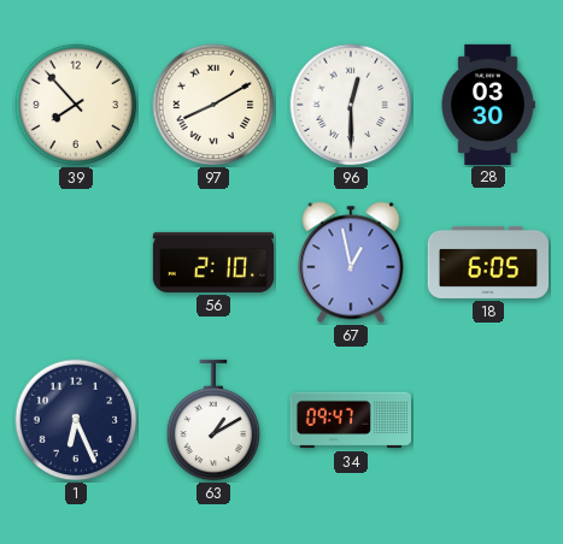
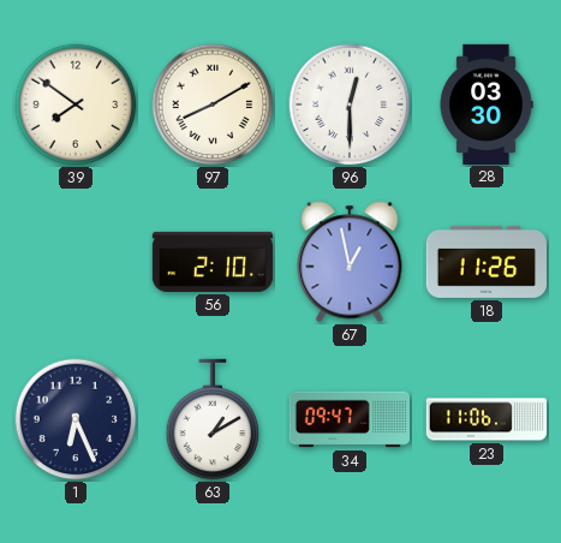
39: 7:53 -> 7:51
18: 6:05 -> 11:26
23: none -> 11:06
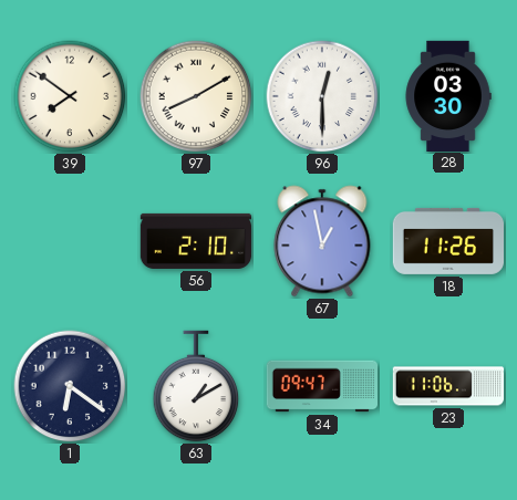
1: 6:26 -> 6:21
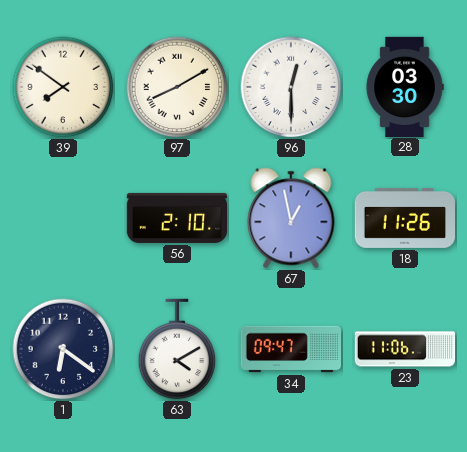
63: 1:10 -> 4:10
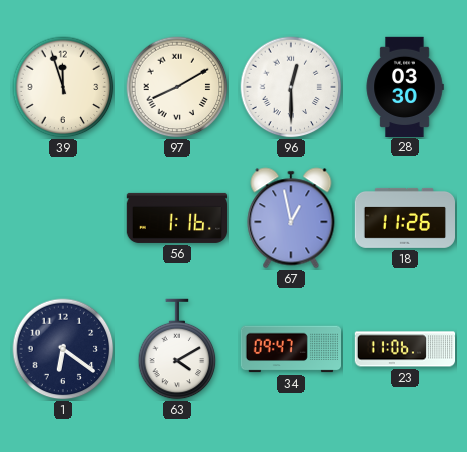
39: 7:51 -> 11:57
56: 2:10 -> 1:16
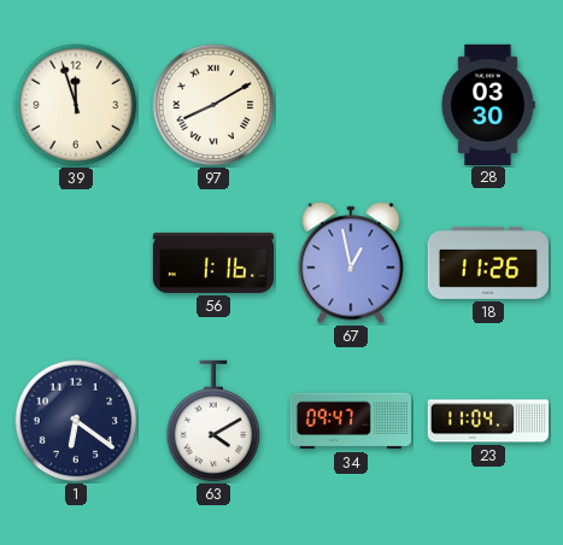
96: 12:30 -> none
23: 11:06 -> 11:04
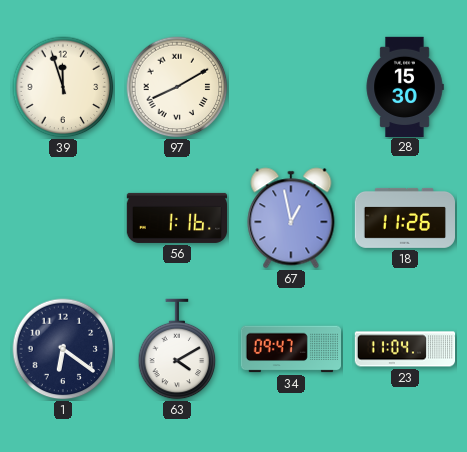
28: 03:30 -> 15:30
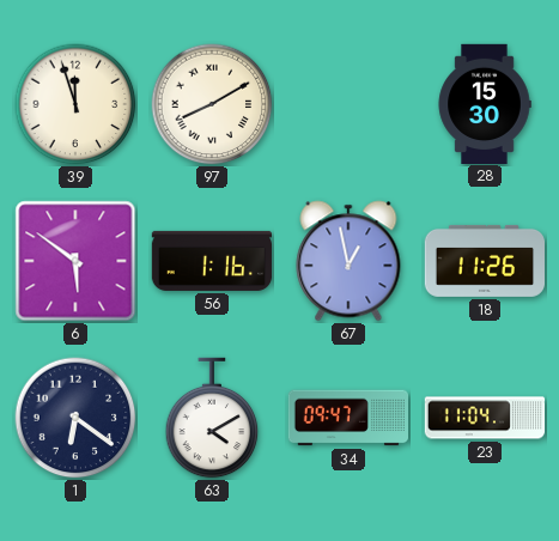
6: none -> 5:51
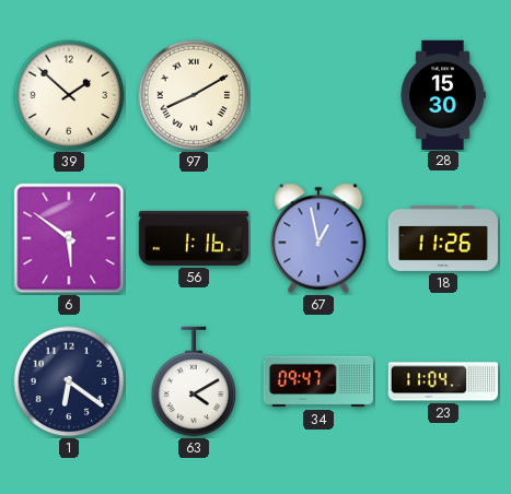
39: 11:57 -> 1:52
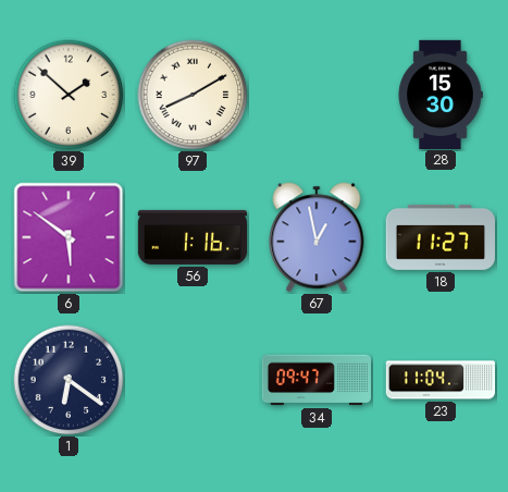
18: 11:26 -> 11:27
63: 4:10 -> none
